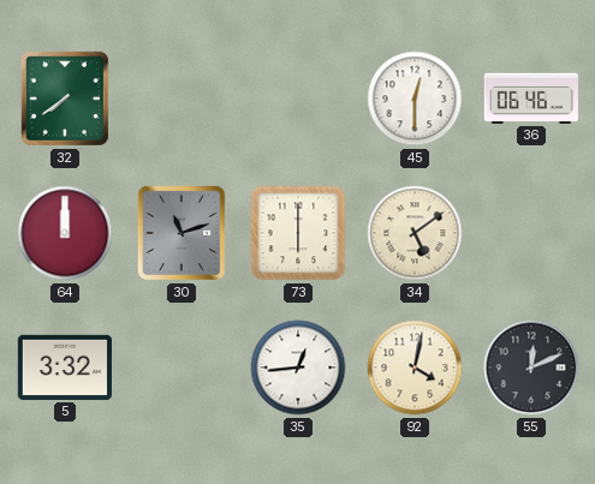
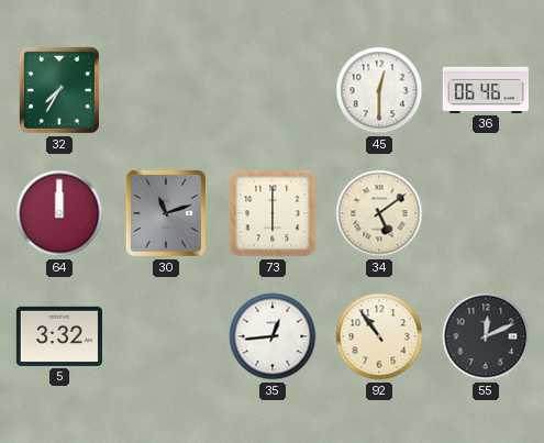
32: 7:39 -> 7:35
92: 4:02 -> 10:54
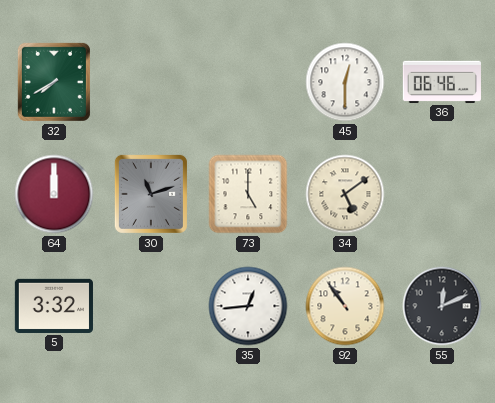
32: 7:35 -> 7:40
73: 6:00 -> 5:00
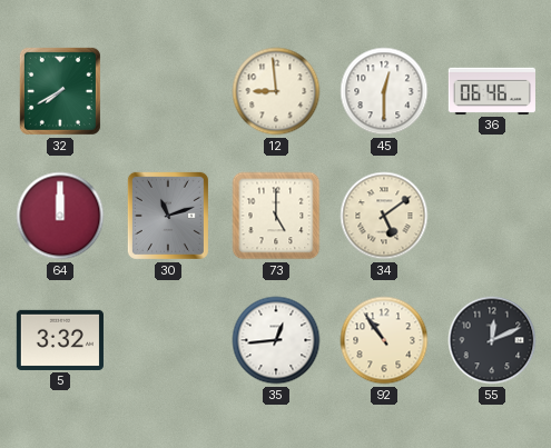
12: none -> 8:59
